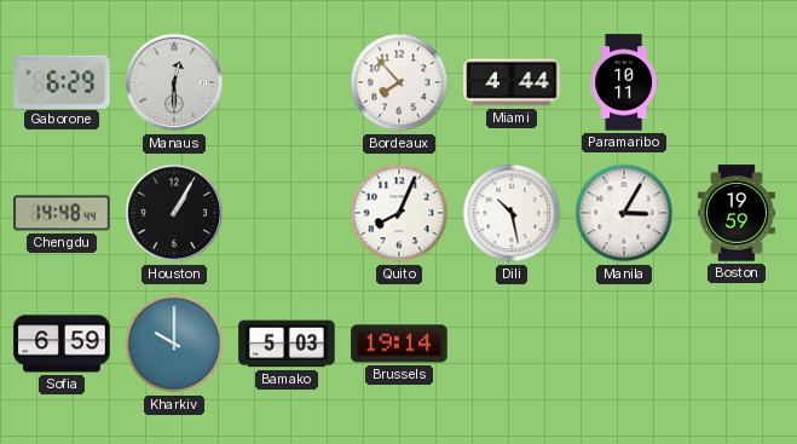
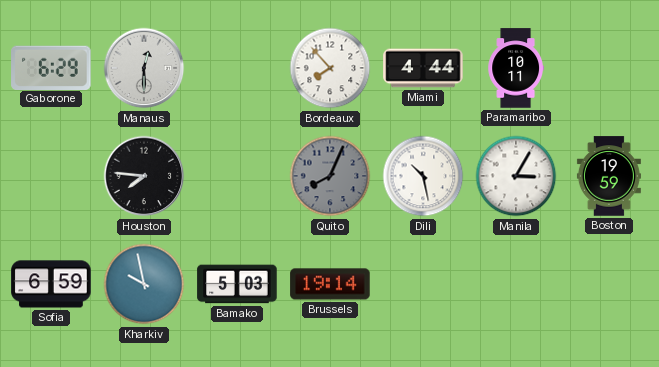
Chengdu: 14:48 -> none
Houston: 1:05 -> 7:46
Quito dial: white -> grey
Kharkiv: 10:00 -> 9:58
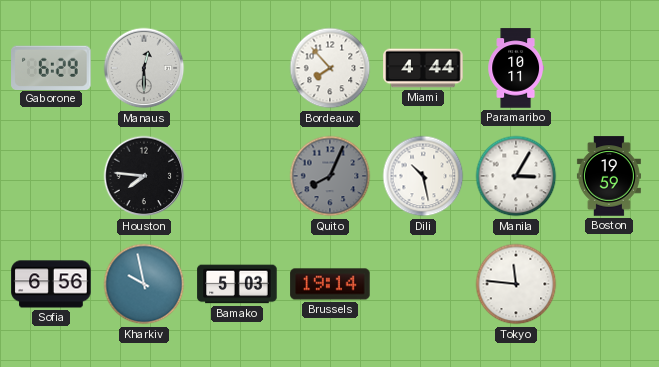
Sofia: 6:59 -> 6:56
Tokyo: none -> 11:46
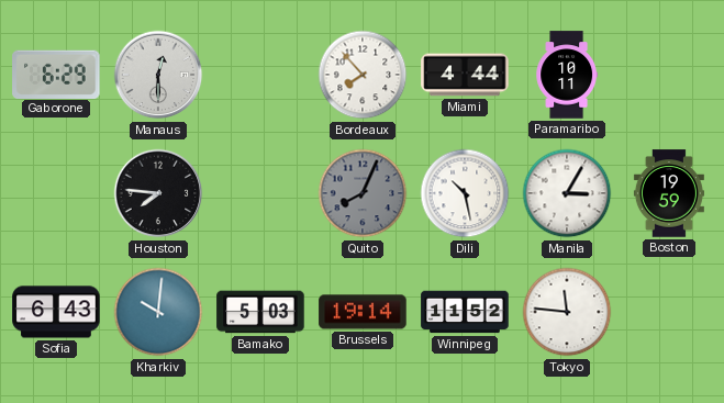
Sofia: 6:56 -> 6:43
Kharkiv: 9:58 -> 10:01
Winnipeg: none -> 11:52
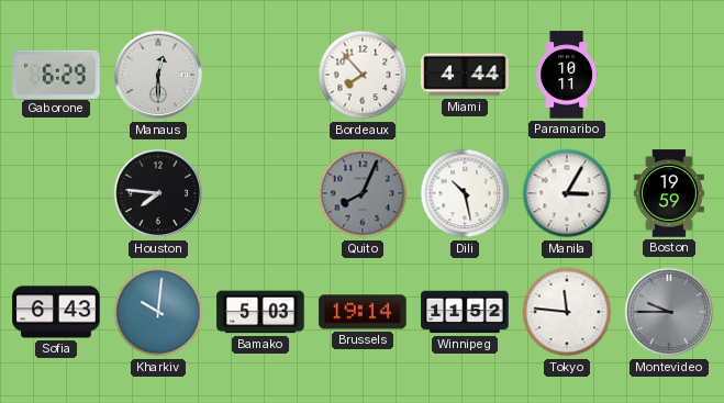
Montevideo: none -> 9:45
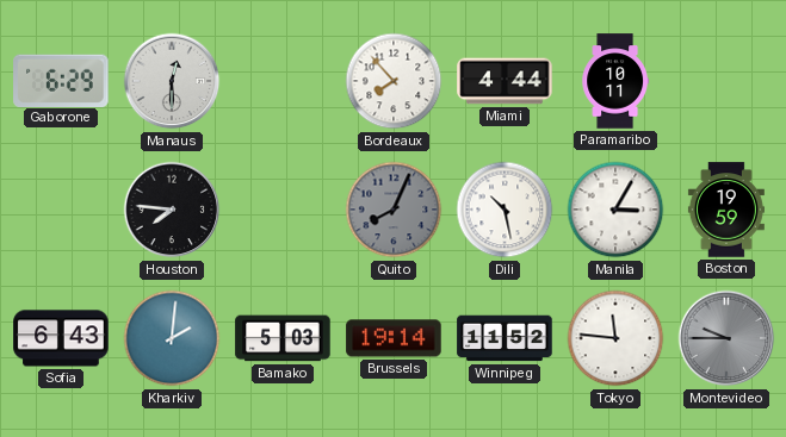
Kharkiv: 10:01 -> 2:01
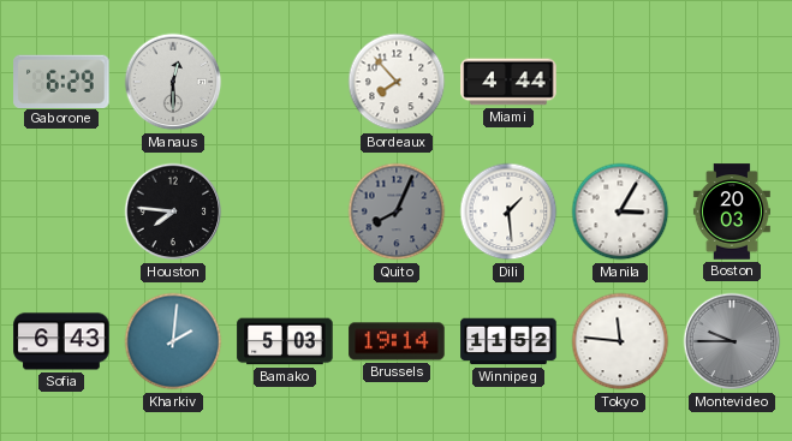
Paramaribo: 10:11 -> none
Dili: 10:28 -> 1:29
Boston: 19:59 -> 20:03
